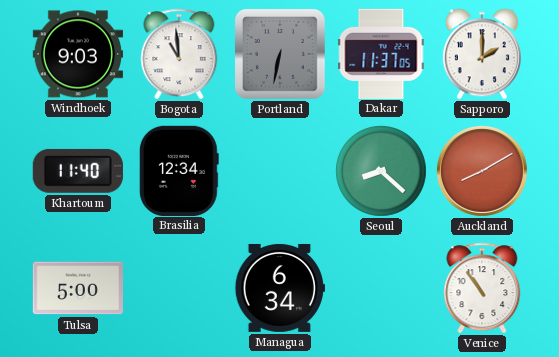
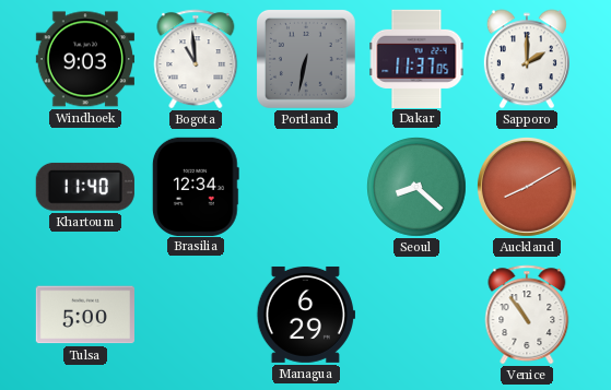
Managua: 6:34 -> 6:29
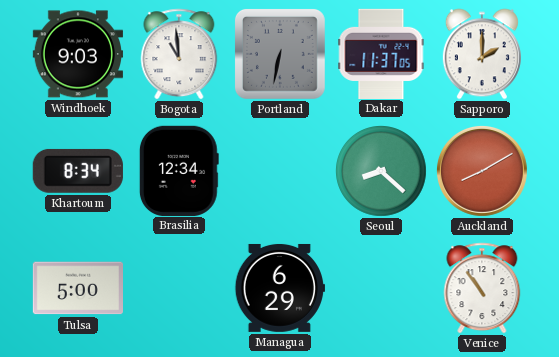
Khartoum: 11:40 -> 8:34
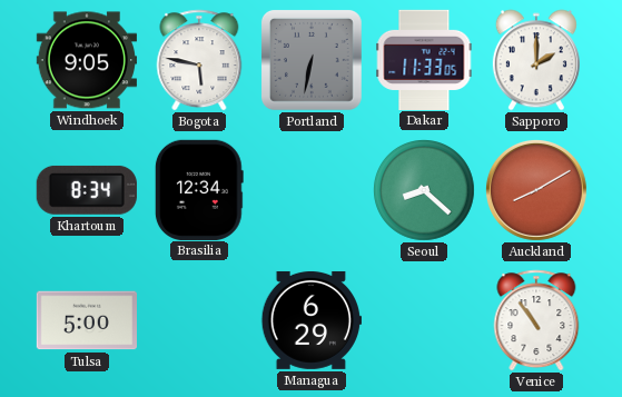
Windhoek: 9:03 -> 9:05
Bogota: 10:59 -> 5:47
Dakar: 11:37 -> 11:33
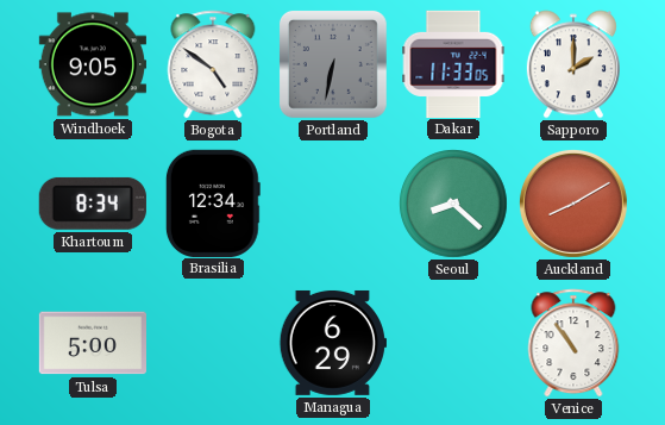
Bogota: 5:47 -> 4:51
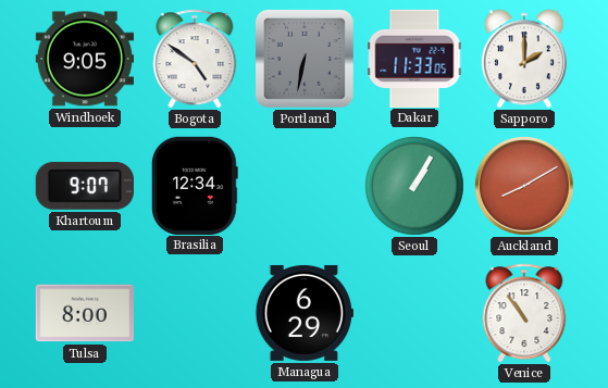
Khartoum: 8:34 -> 9:07
Seoul: 8:22 -> 1:05
Tulsa: 5:00 -> 8:00
